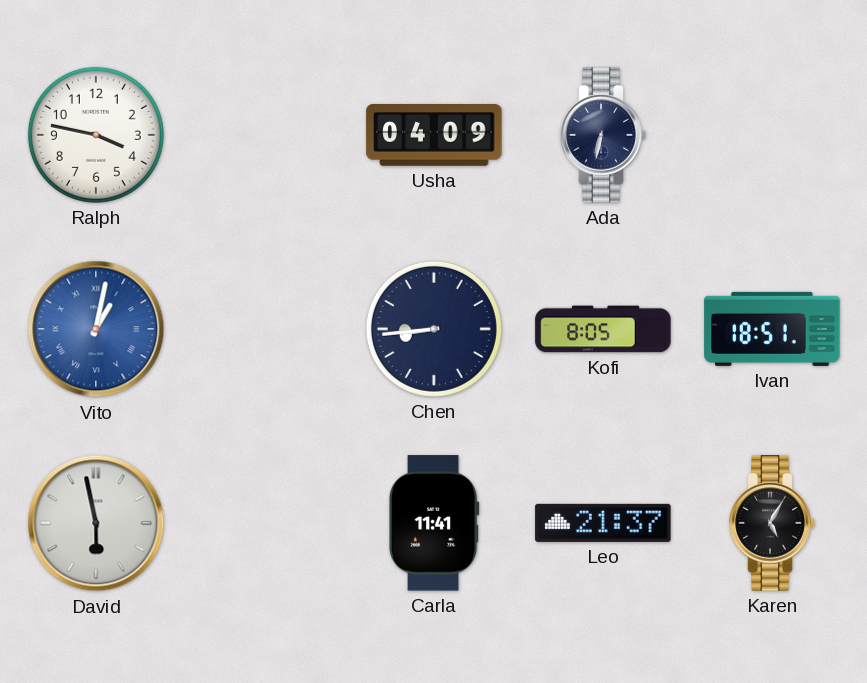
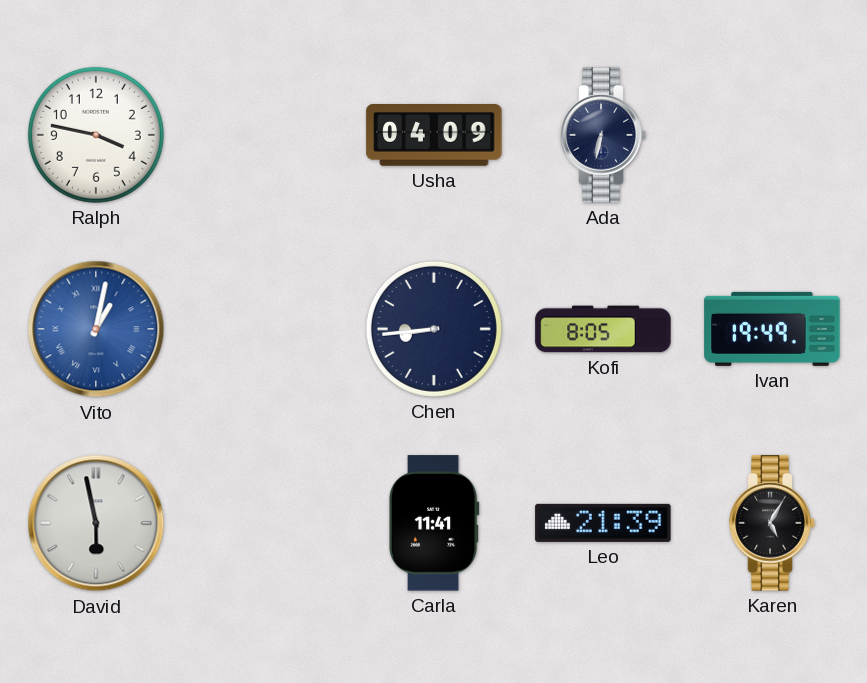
Ivan: 18:51 -> 19:49
Leo: 21:37 -> 21:39
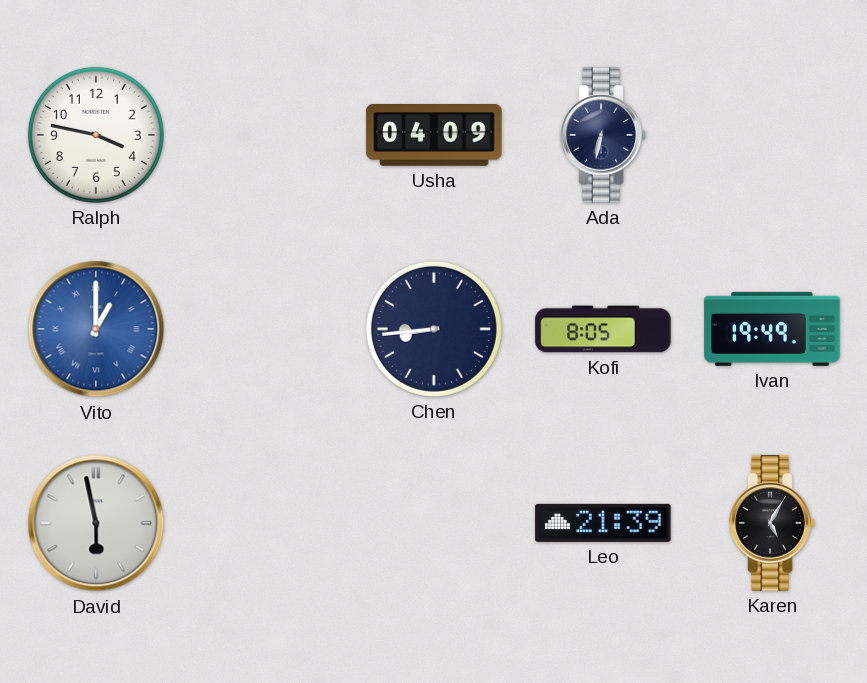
Vito: 1:02 -> 1:00
Carla: 11:41 -> none
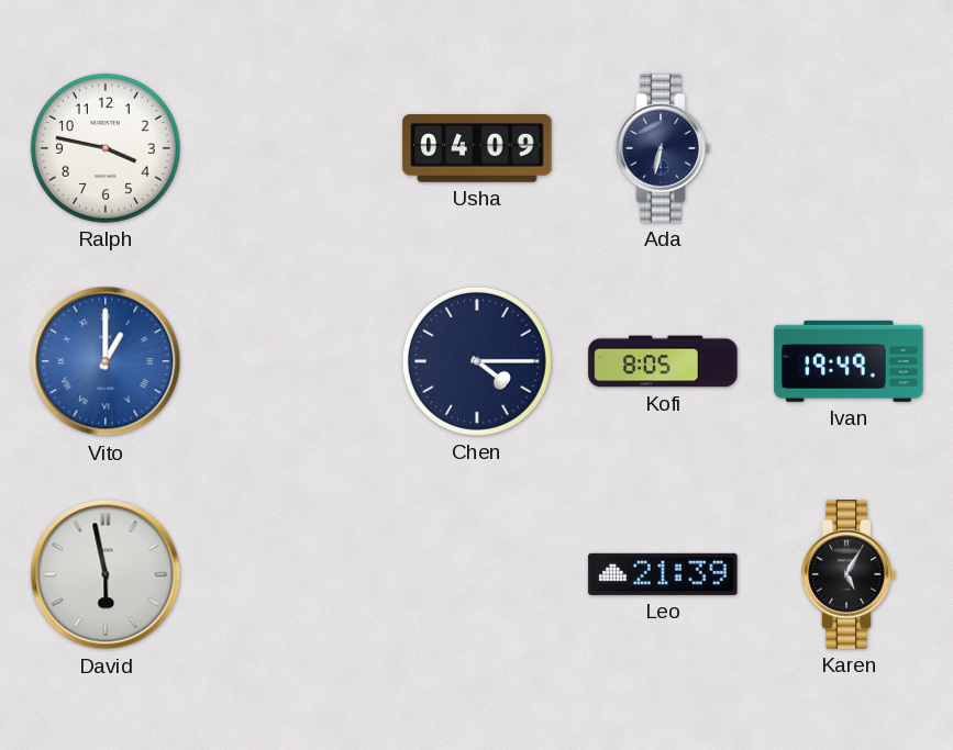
Chen: 8:44 -> 4:15
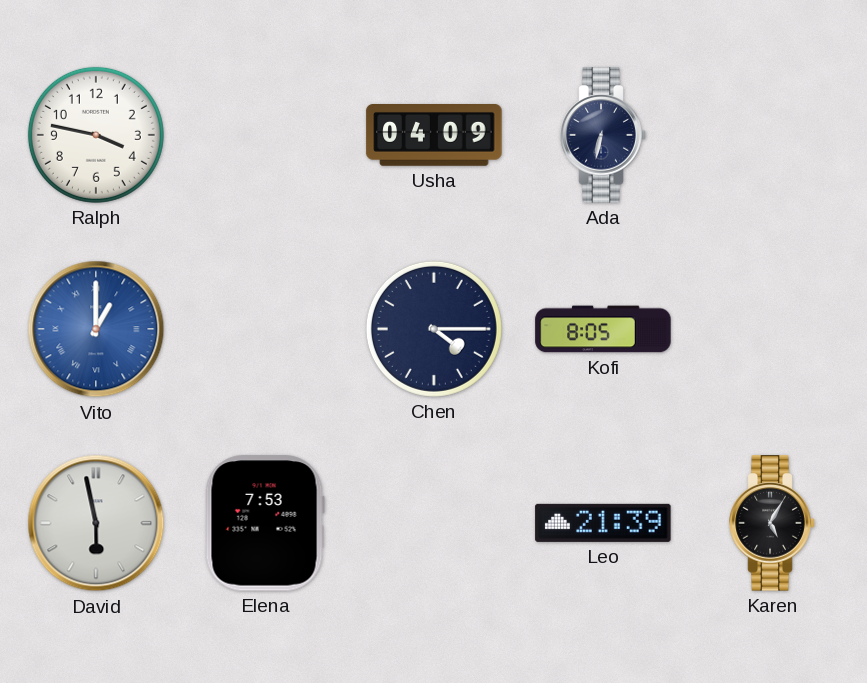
Ivan: 19:49 -> none
Elena: none -> 7:53
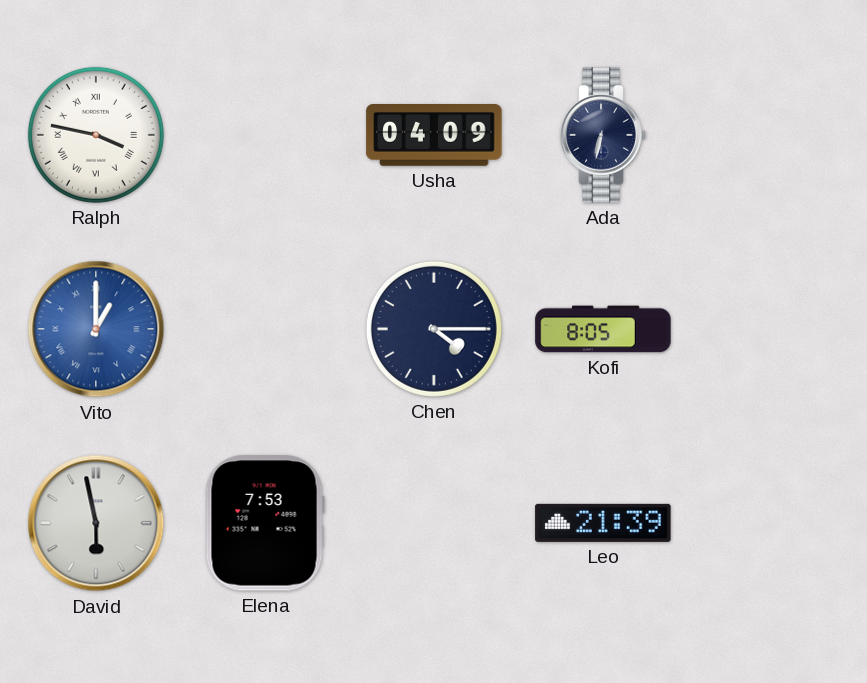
Ralph numerals: Arabic -> Roman
Karen: 5:05 -> none
